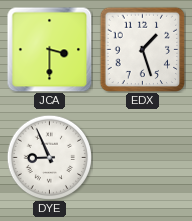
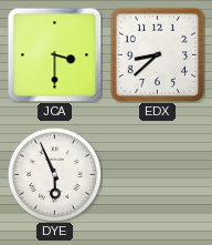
EDX: 1:27 -> 8:38
DYE: 8:56 -> 5:56
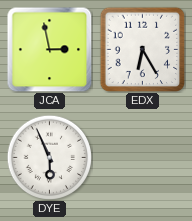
JCA: 3:30 -> 2:58
EDX: 8:38 -> 6:25
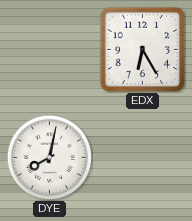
JCA: 2:58 -> none
DYE: 5:56 -> 8:02
